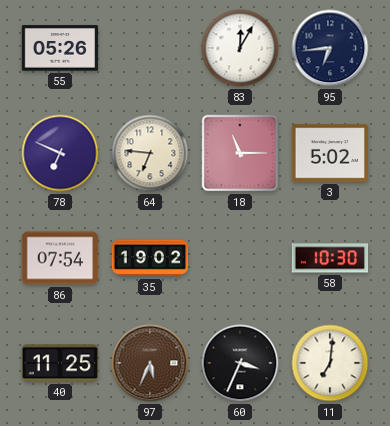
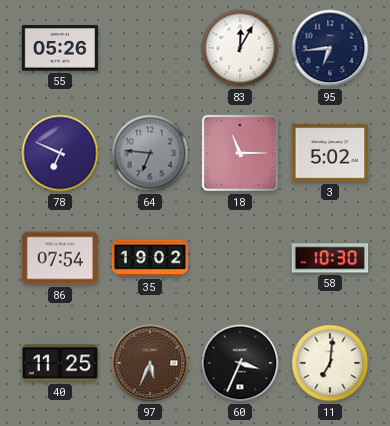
64 dial: cream -> grey
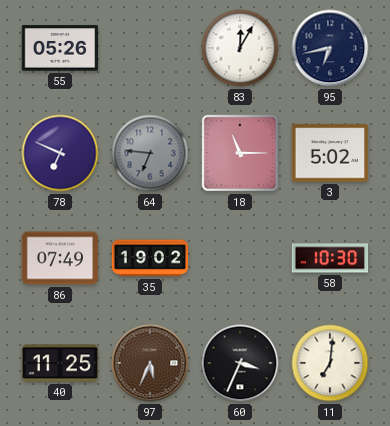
95: 6:44 -> 6:43
86: 07:54 -> 07:49
